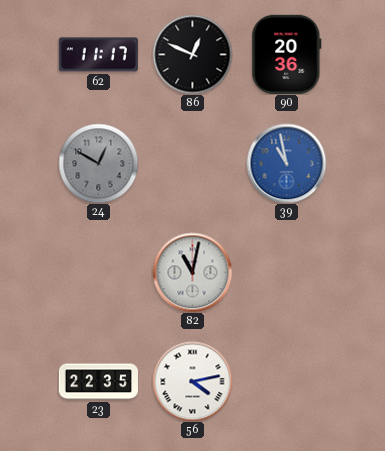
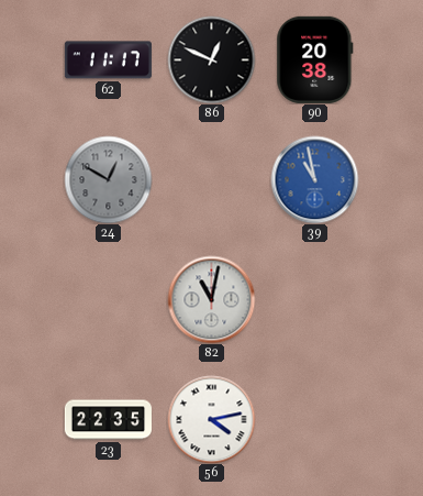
90: 20:36 -> 20:38
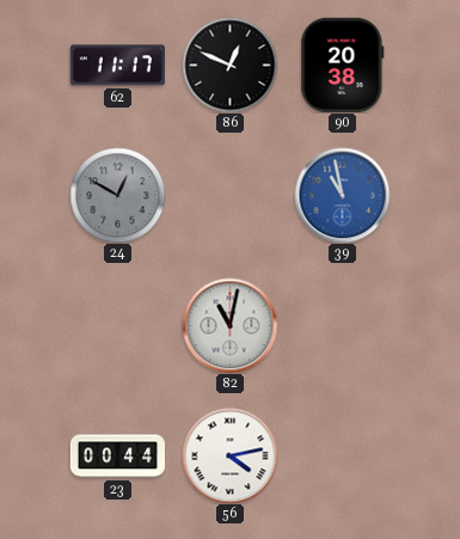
23: 22:35 -> 00:44
